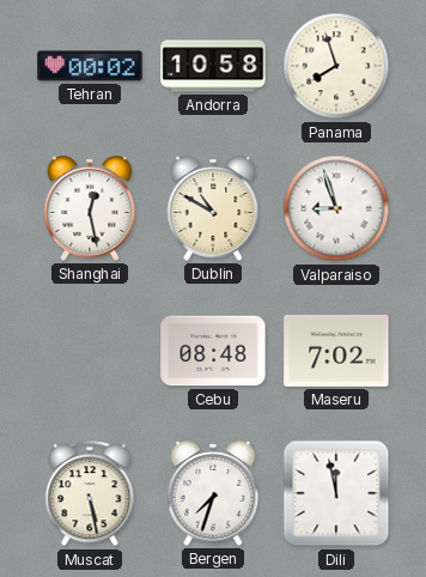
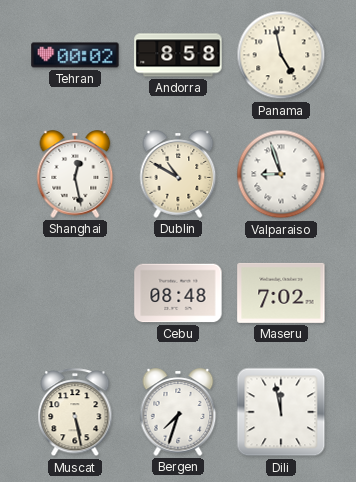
Andorra: 10:58 -> 8:58
Panama: 7:57 -> 4:58
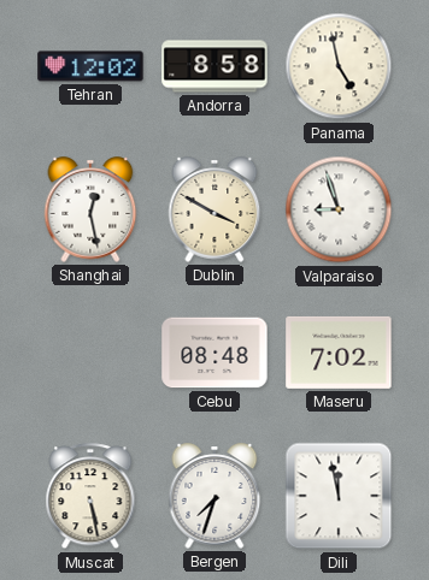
Tehran: 00:02 -> 12:02
Dublin: 10:50 -> 3:50
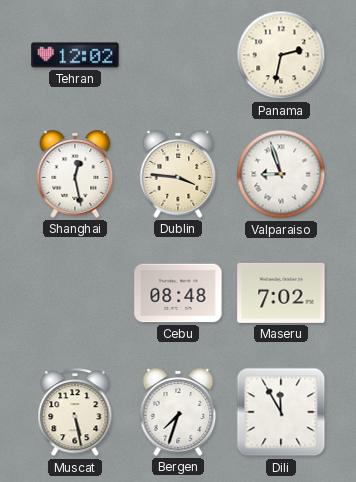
Andorra: 8:58 -> none
Panama: 4:58 -> 2:32
Dublin: 3:50 -> 3:46
Dili: 11:58 -> 11:55
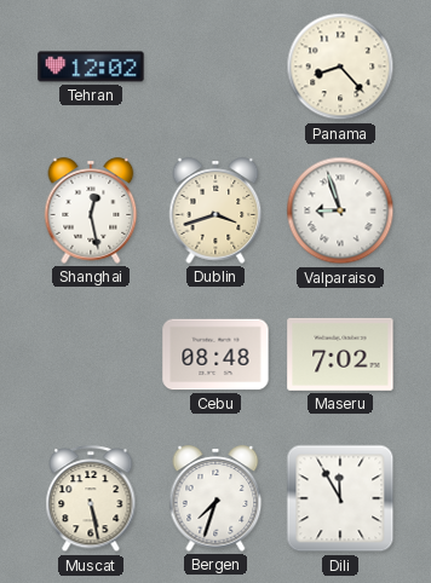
Panama: 2:32 -> 8:23
Dublin: 3:46 -> 3:42
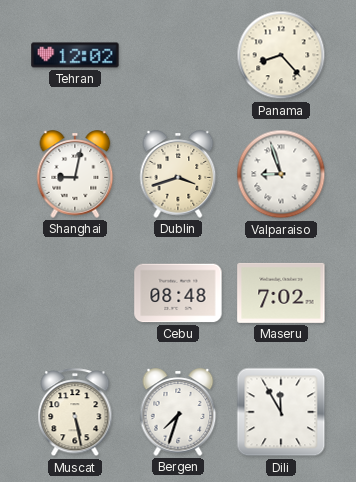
Shanghai: 12:28 -> 9:02
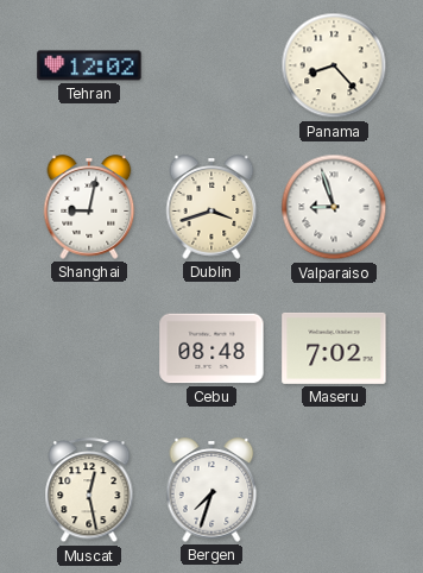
Muscat: 5:28 -> 12:28
Dili: 11:55 -> none
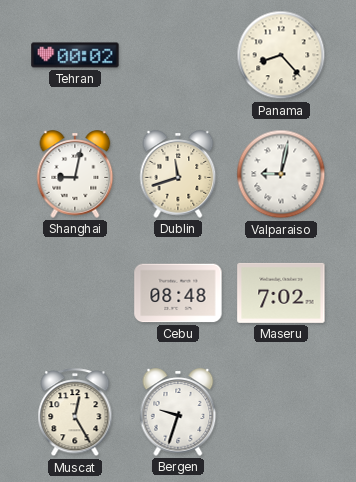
Tehran: 12:02 -> 00:02
Dublin: 3:42 -> 11:42
Valparaiso: 8:57 -> 9:02
Muscat: 12:28 -> 12:25
Bergen: 7:33 -> 9:33
